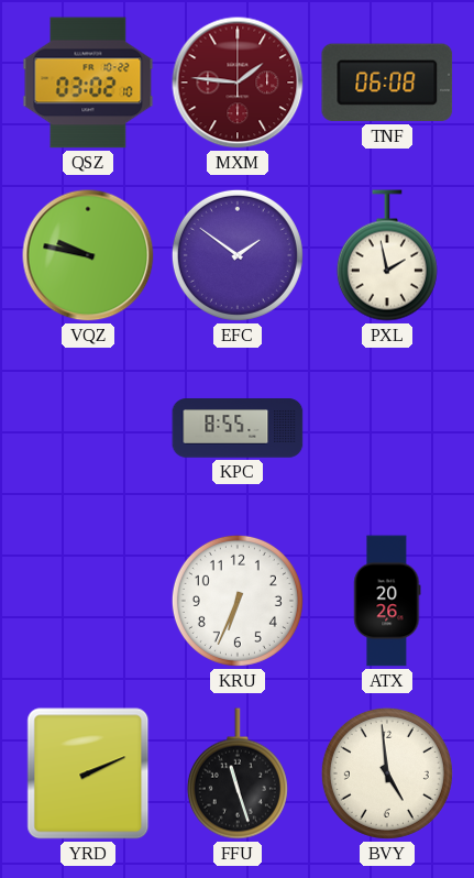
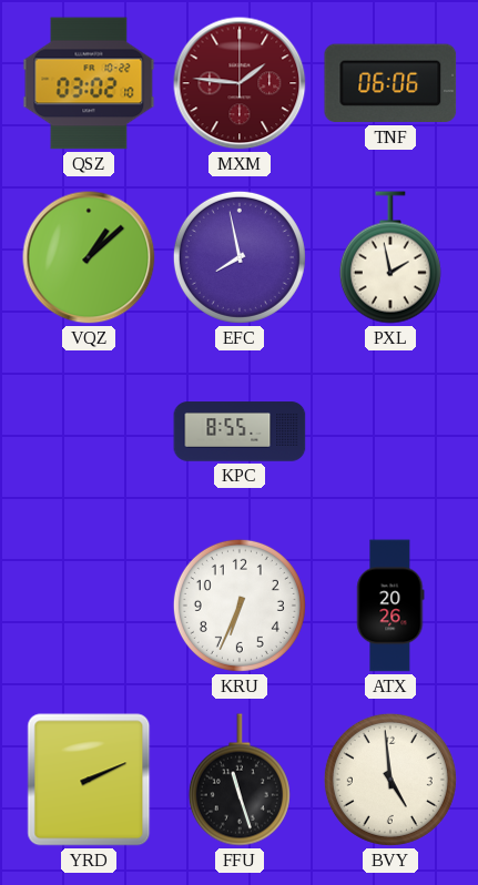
TNF: 06:08 -> 06:06
VQZ: 9:47 -> 1:08
EFC: 1:51 -> 7:58
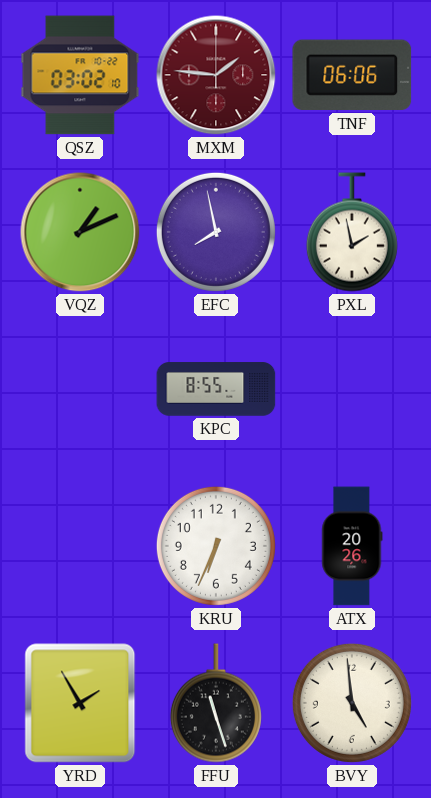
VQZ: 1:08 -> 1:11
YRD: 2:11 -> 1:55
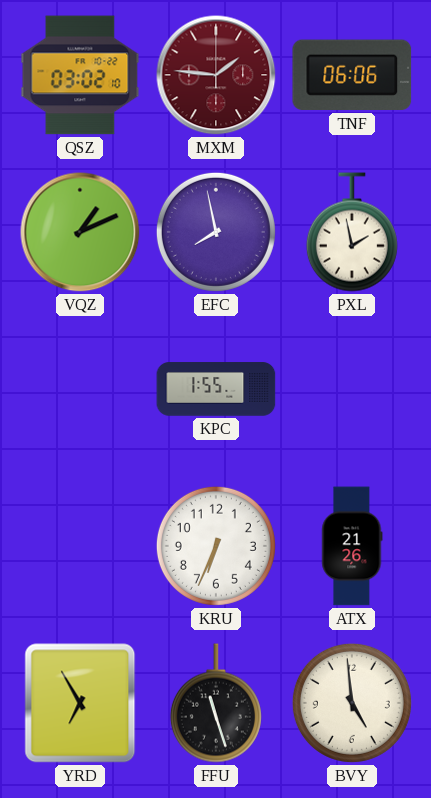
KPC: 8:55 -> 1:55
ATX: 20:26 -> 21:26
YRD: 1:55 -> 6:55
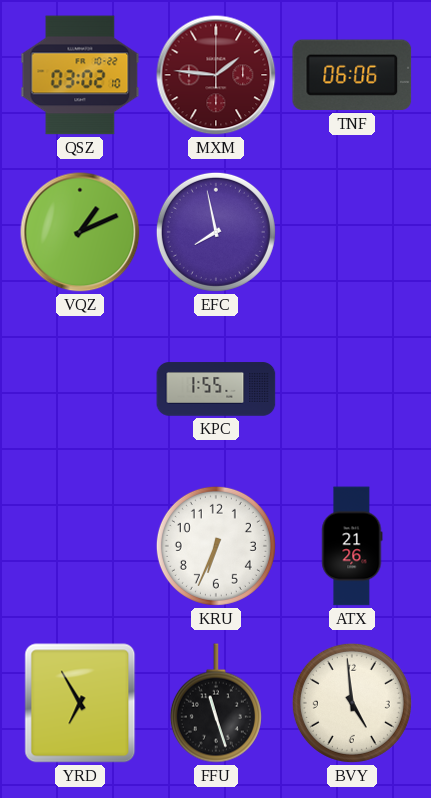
PXL: 1:58 -> none
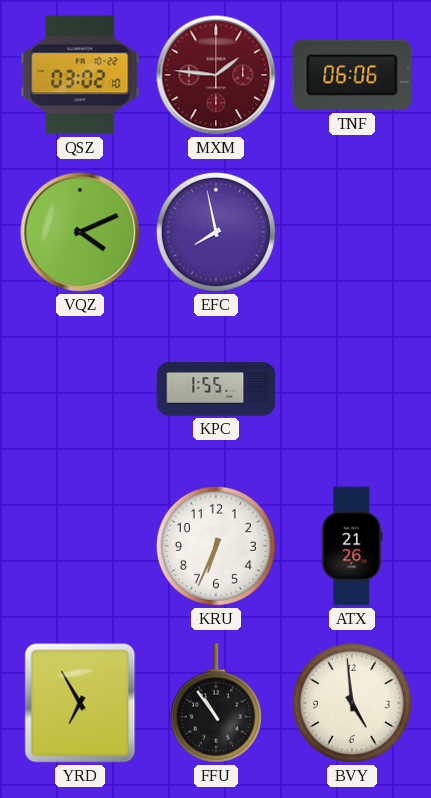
VQZ: 1:11 -> 4:11
FFU: 11:27 -> 10:54
